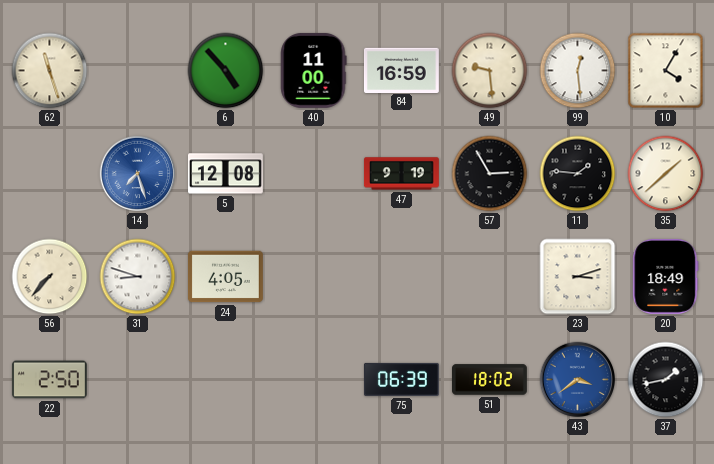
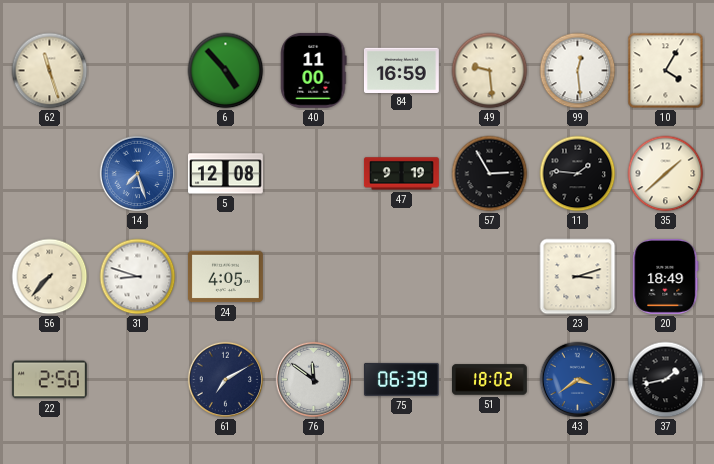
61: none -> 7:10
76: none -> 11:51
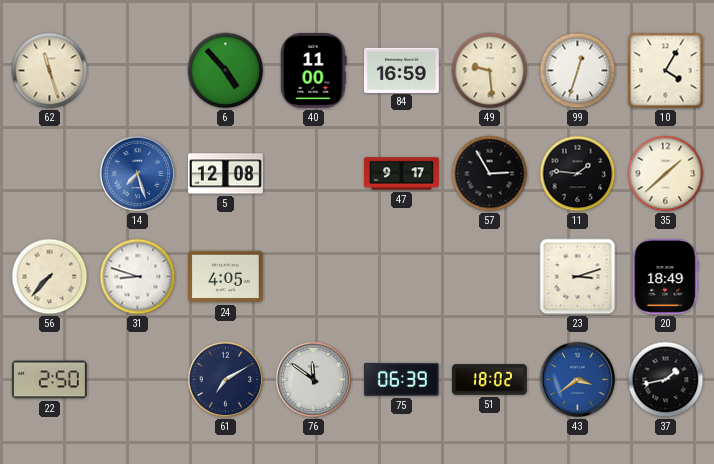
99: 12:29 -> 12:33
47: 9:19 -> 9:17
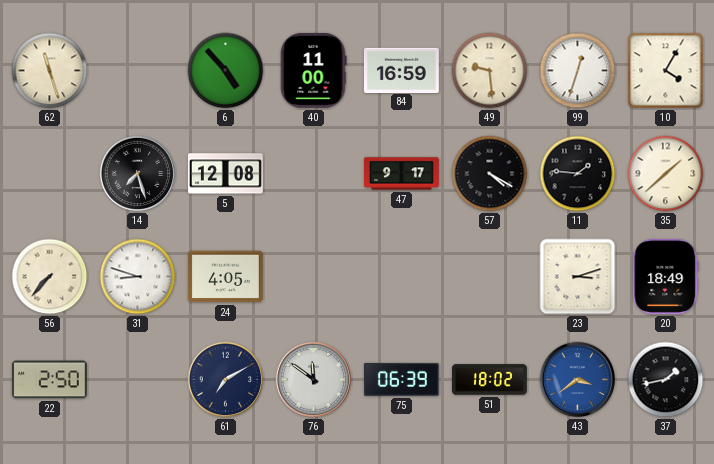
14 dial: blue -> black
57: 2:55 -> 4:20
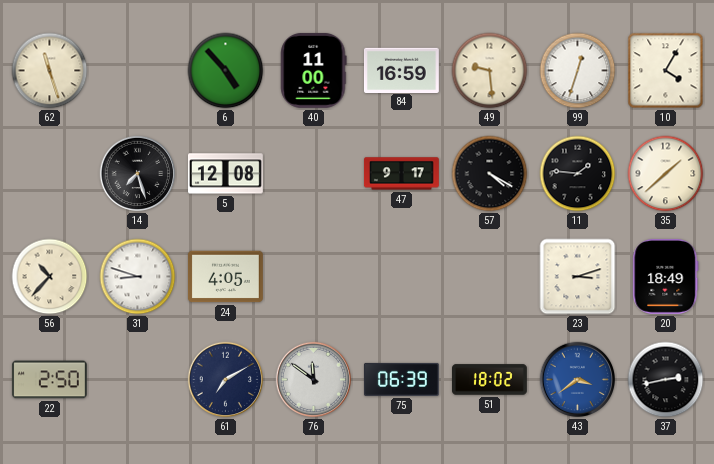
56: 7:37 -> 10:37
37: 1:43 -> 2:43
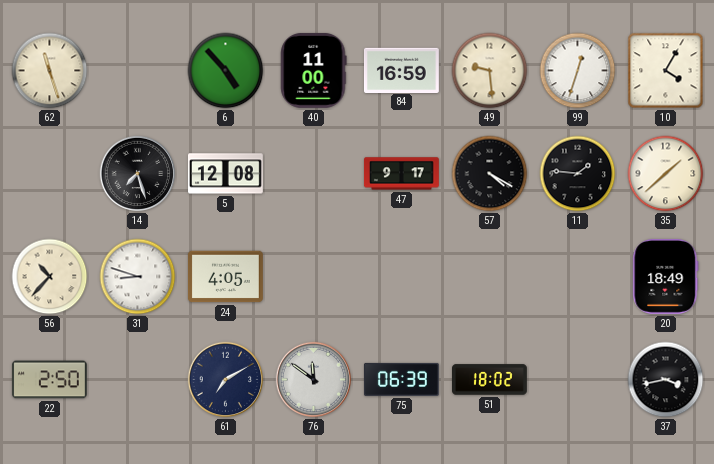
23: 3:12 -> none
43: 3:39 -> none
37: 2:43 -> 3:43
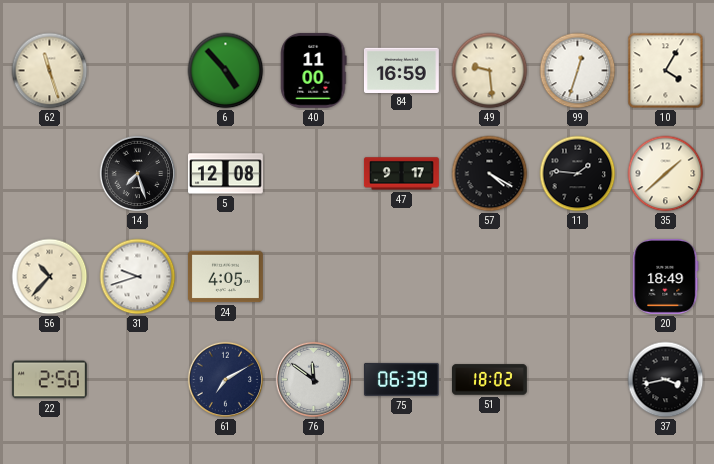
31: 8:48 -> 9:42
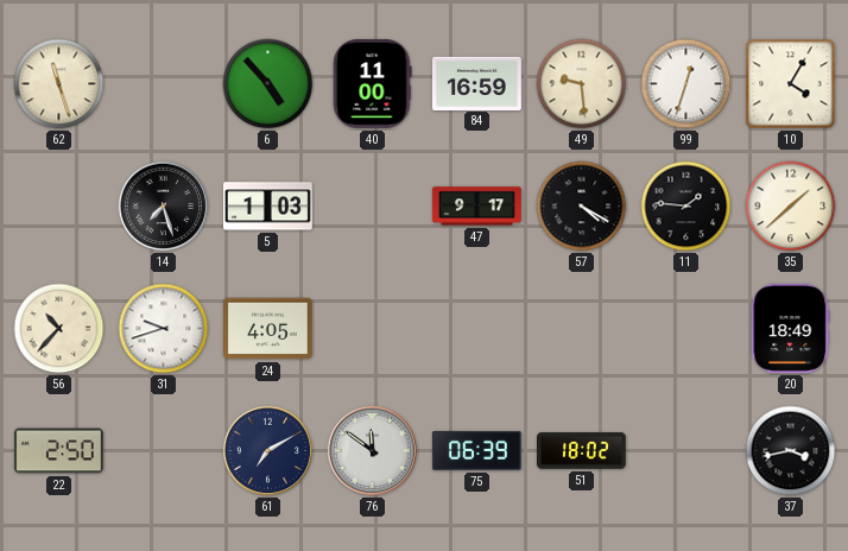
5: 12:08 -> 1:03
